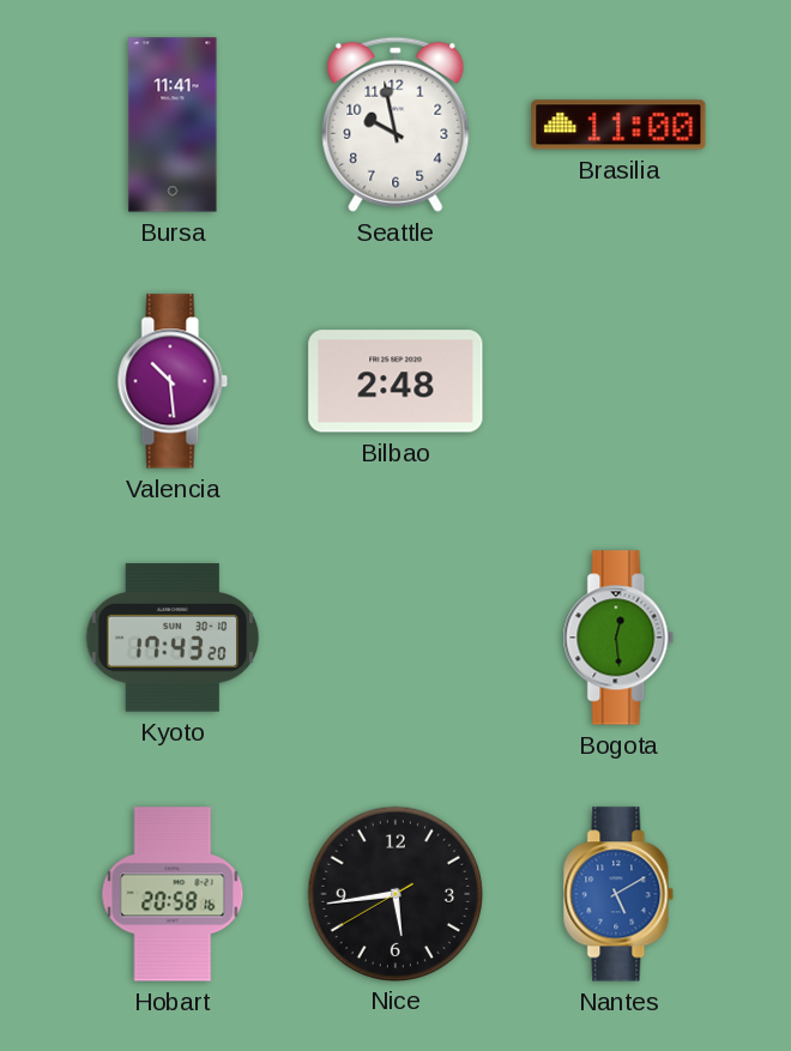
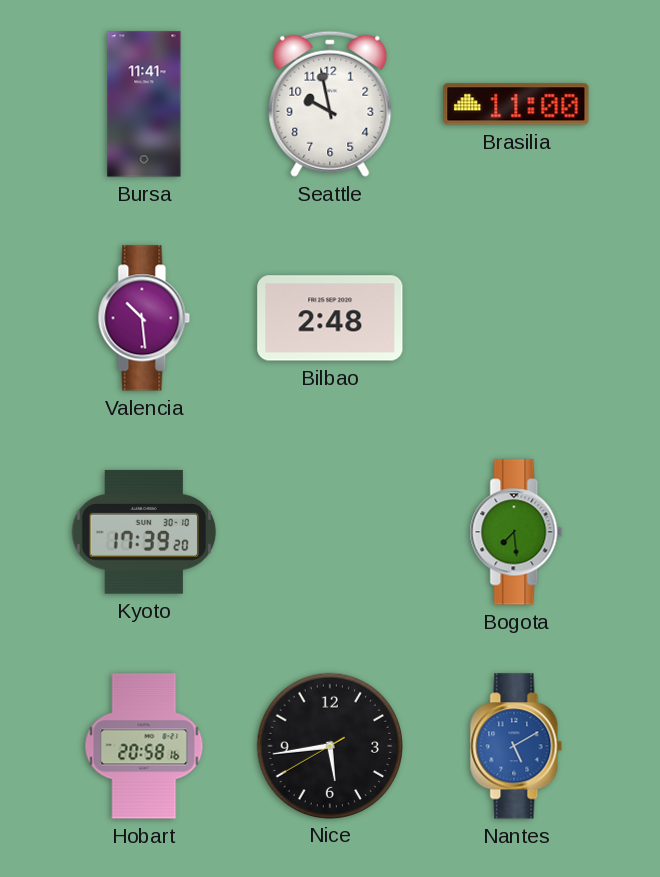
Kyoto: 17:43 -> 17:39
Bogota: 12:29 -> 7:29
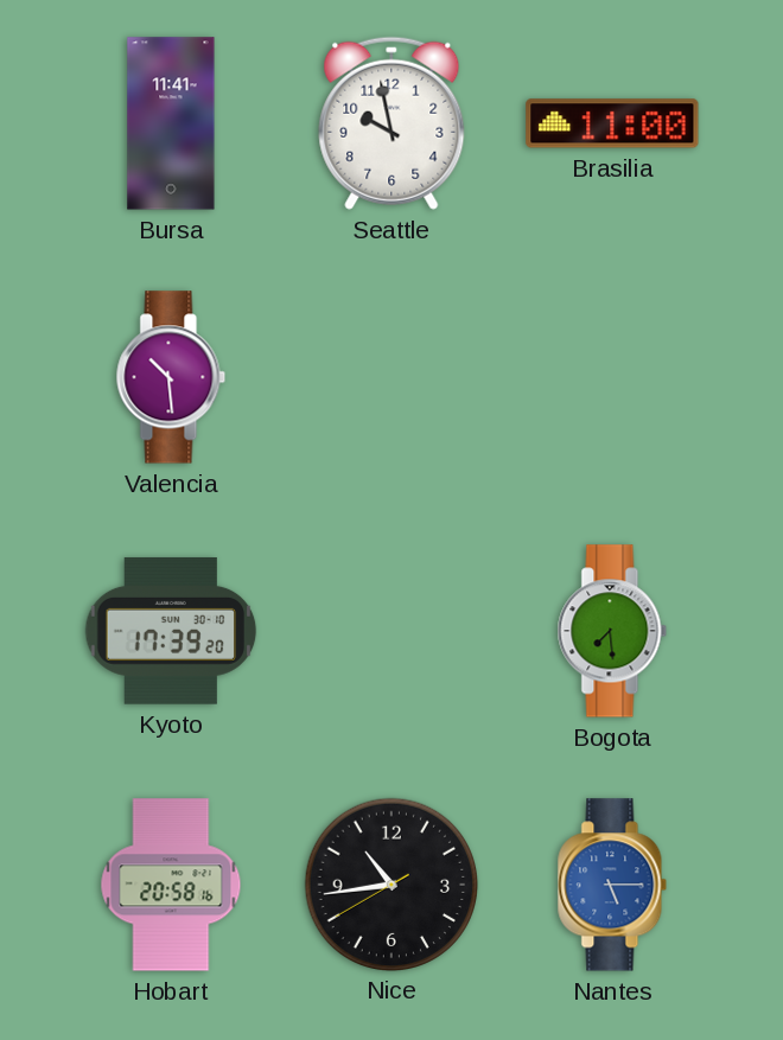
Bilbao: 2:48 -> none
Nice: 5:43 -> 10:43
Nantes: 5:10 -> 5:15
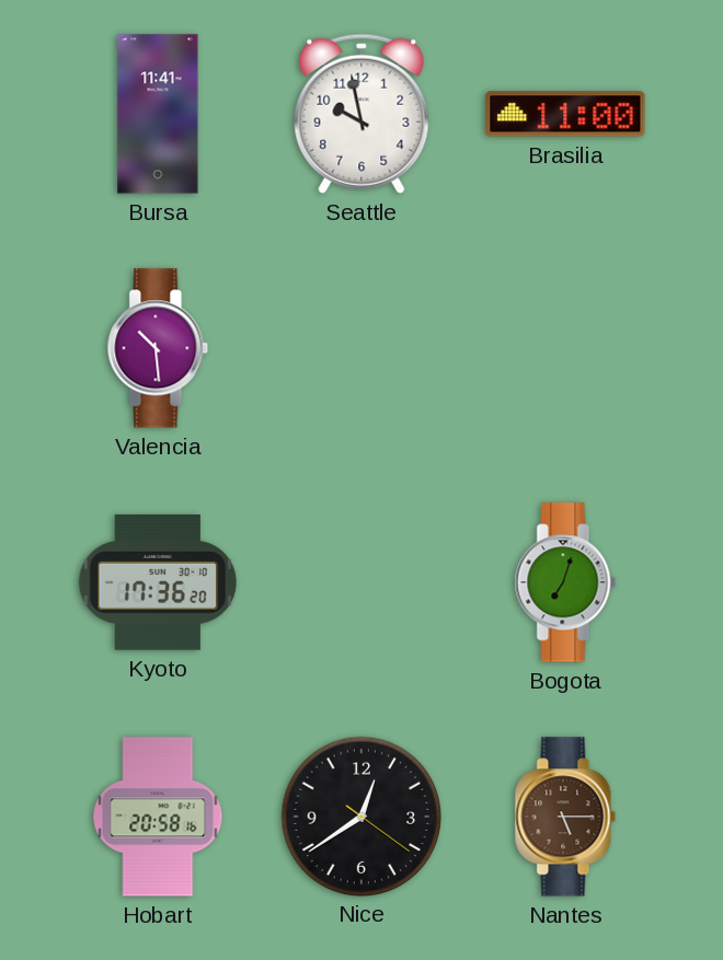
Kyoto: 17:39 -> 17:36
Bogota: 7:29 -> 7:03
Nice: 10:43 -> 12:39
Nantes dial: blue -> brown
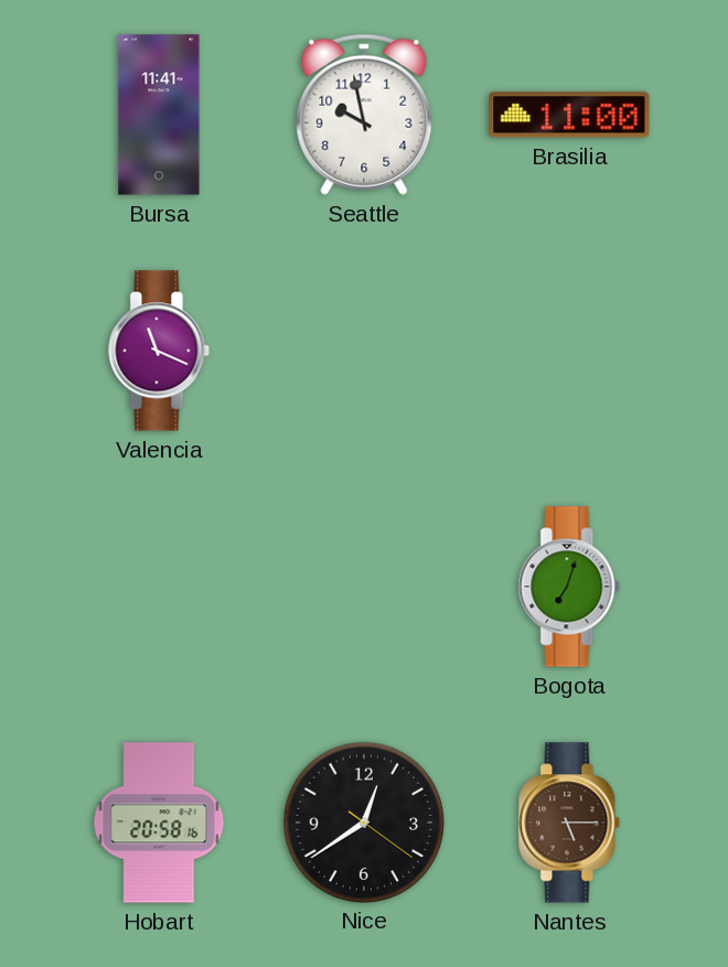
Valencia: 10:29 -> 11:19
Kyoto: 17:36 -> none
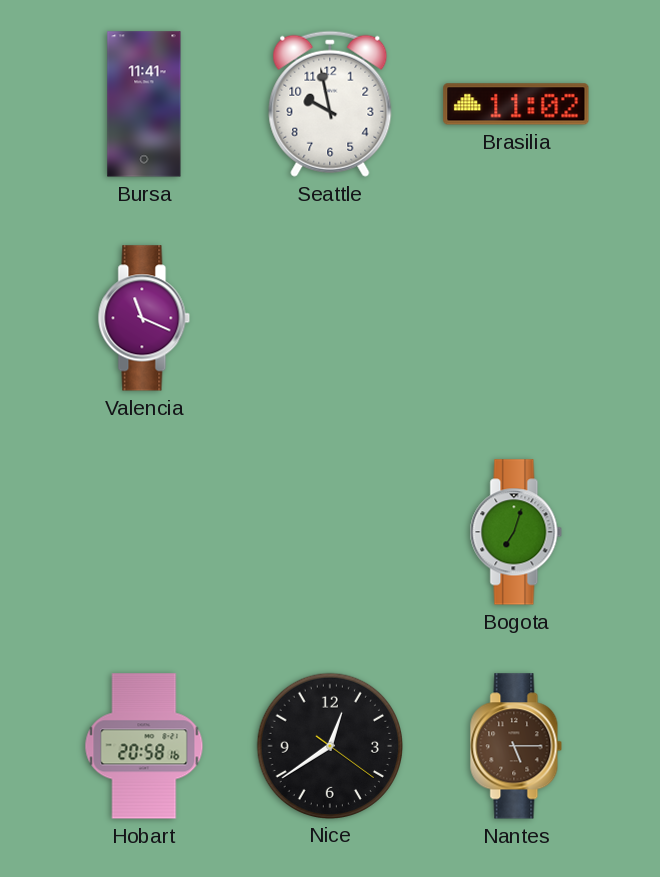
Brasilia: 11:00 -> 11:02
